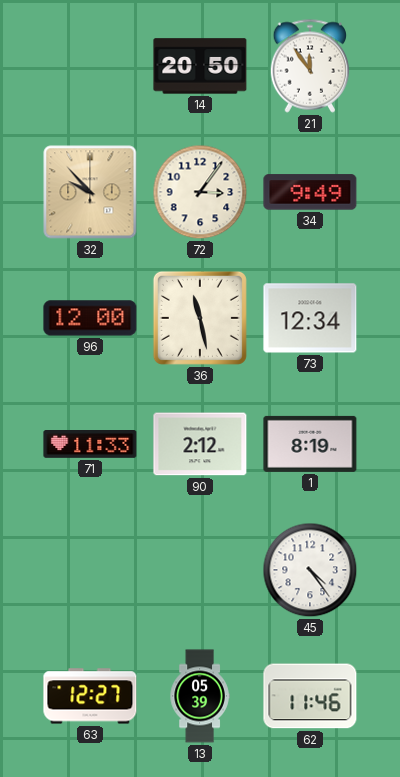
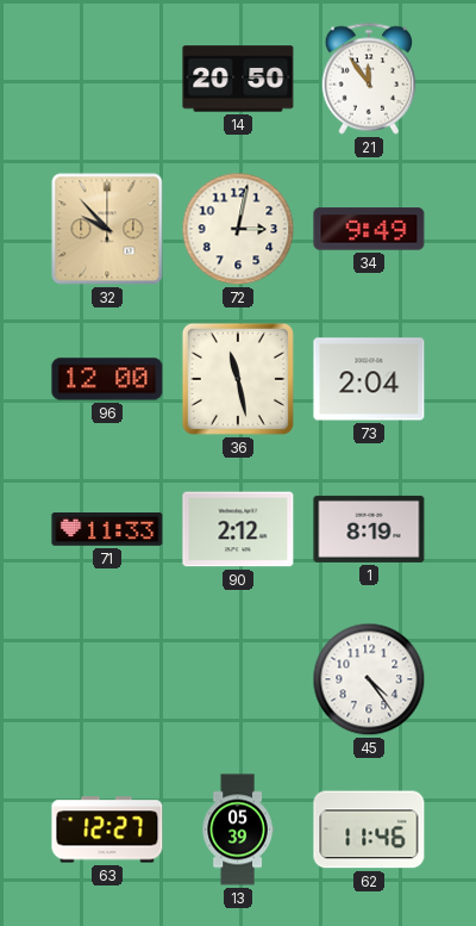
72: 3:06 -> 3:02
73: 12:34 -> 2:04
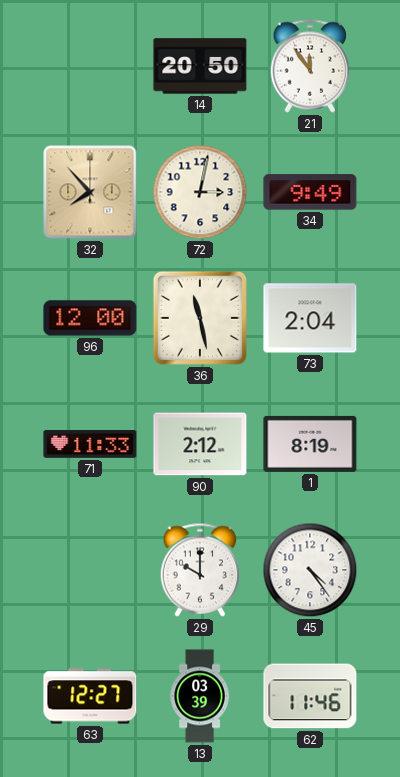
32: 9:53 -> 7:53
29: none -> 10:00
13: 05:39 -> 03:39
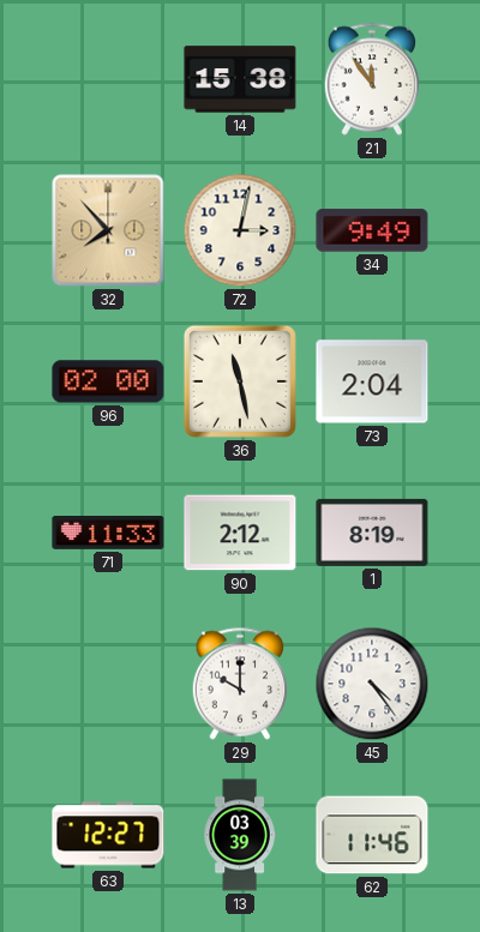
14: 20:50 -> 15:38
96: 12:00 -> 02:00
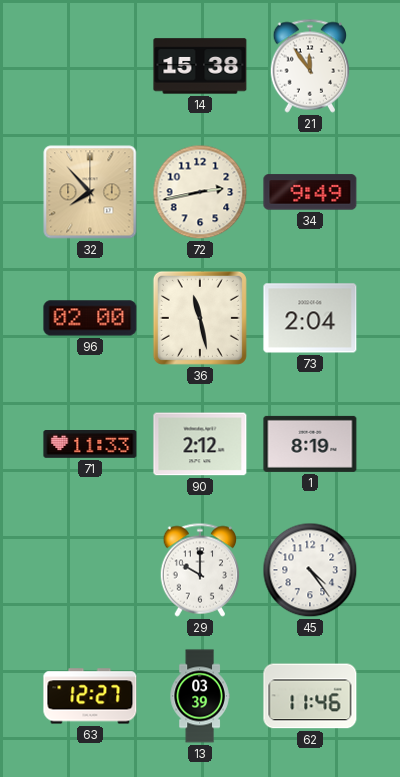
72: 3:02 -> 2:43
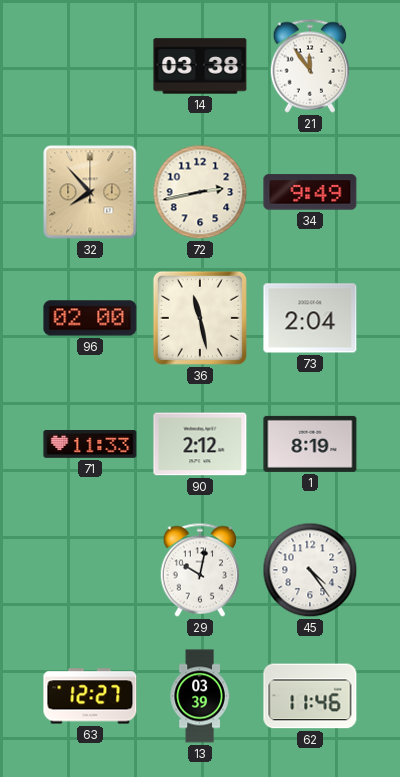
14: 15:38 -> 03:38
29: 10:00 -> 10:02
